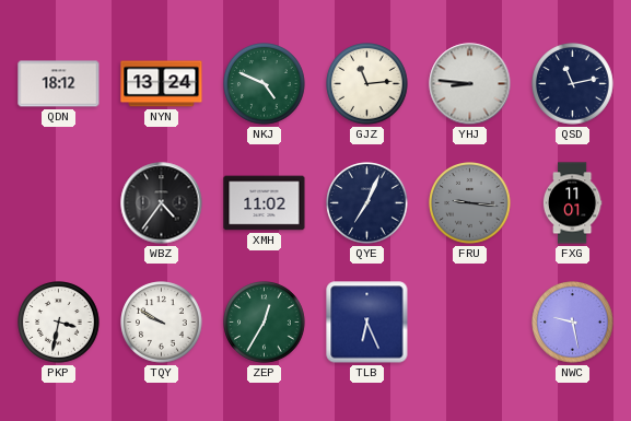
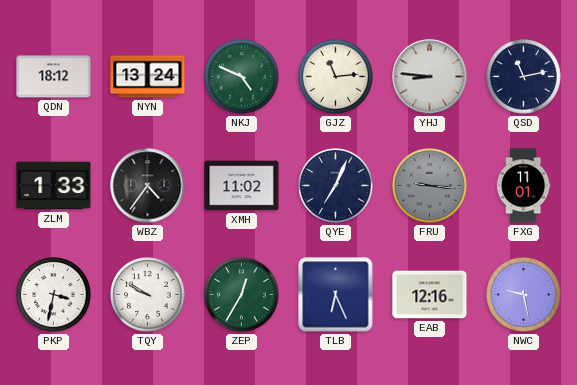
ZLM: none -> 1:33
EAB: none -> 12:16
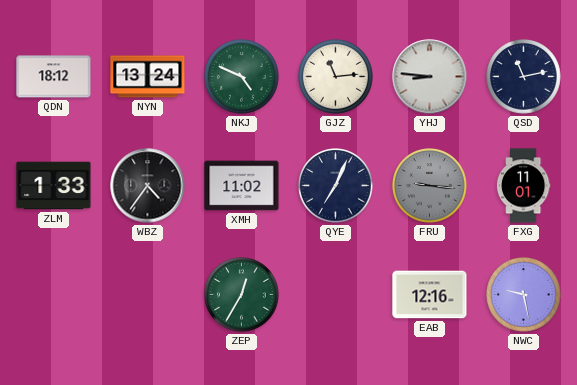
PKP: 3:32 -> none
TQY: 9:50 -> none
TLB: 6:26 -> none
